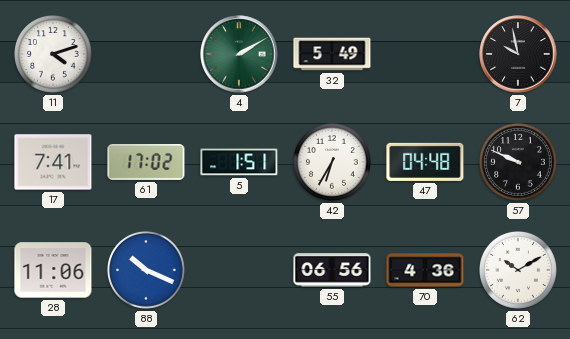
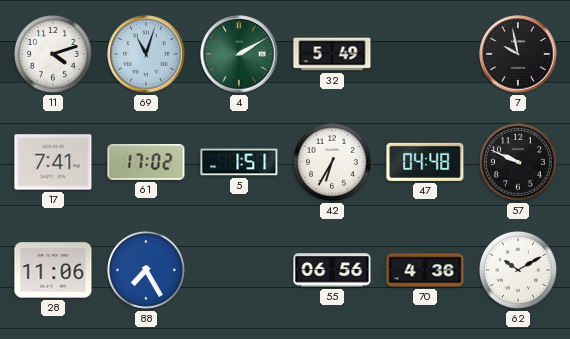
69: none -> 11:03
88: 10:19 -> 7:25
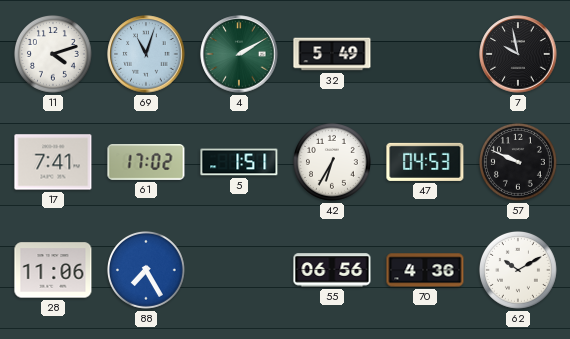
47: 04:48 -> 04:53
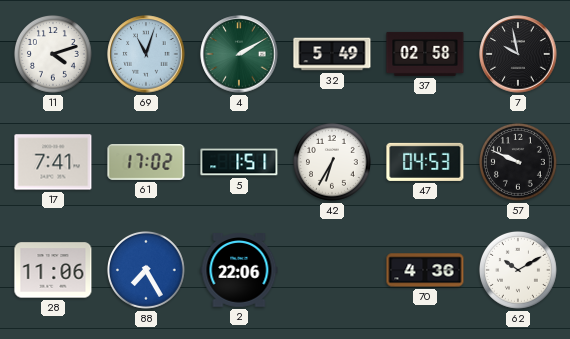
37: none -> 02:58
2: none -> 22:06
55: 06:56 -> none
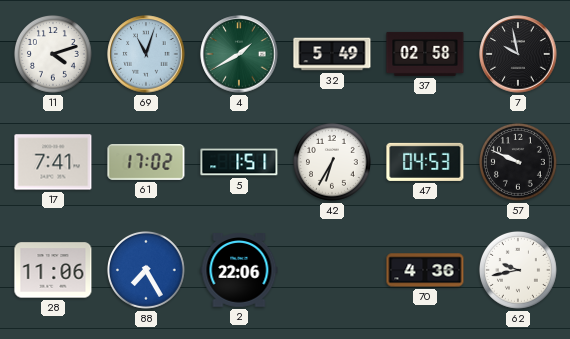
4: 2:10 -> 1:40
62: 10:10 -> 9:43
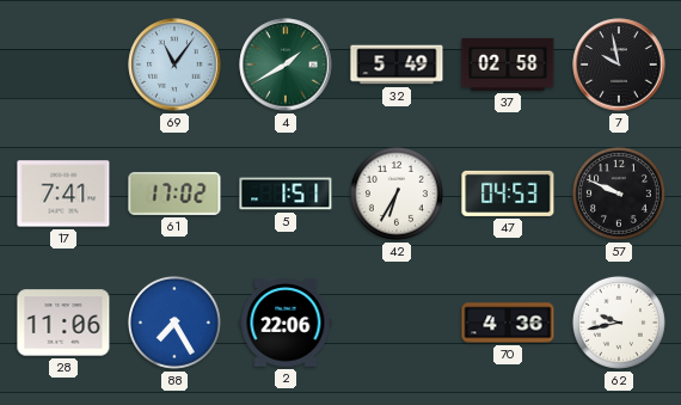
11: 4:12 -> none
69: 11:03 -> 11:06
